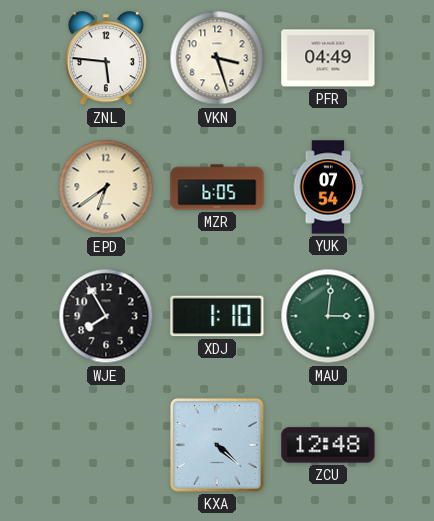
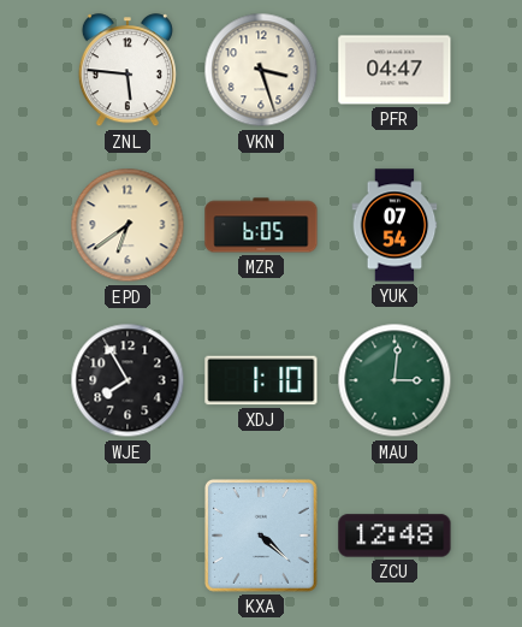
PFR: 04:49 -> 04:47
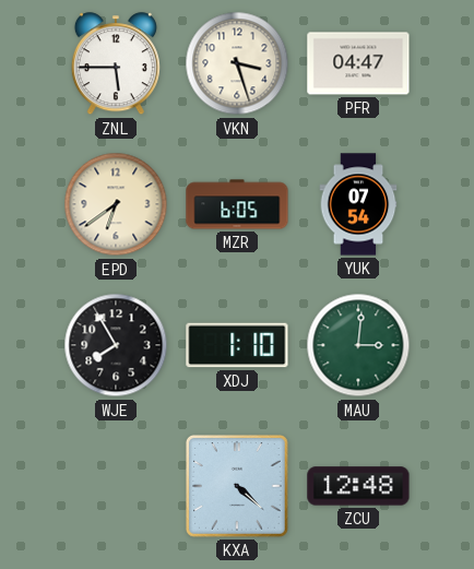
ZNL: 5:46 -> 5:45
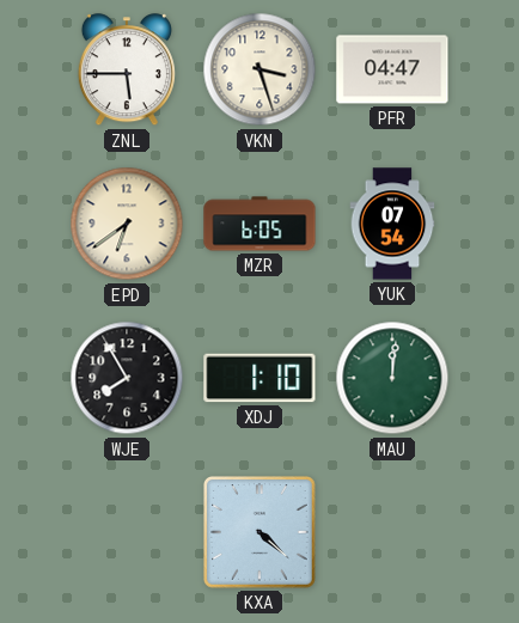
MAU: 3:01 -> 12:01
ZCU: 12:48 -> none
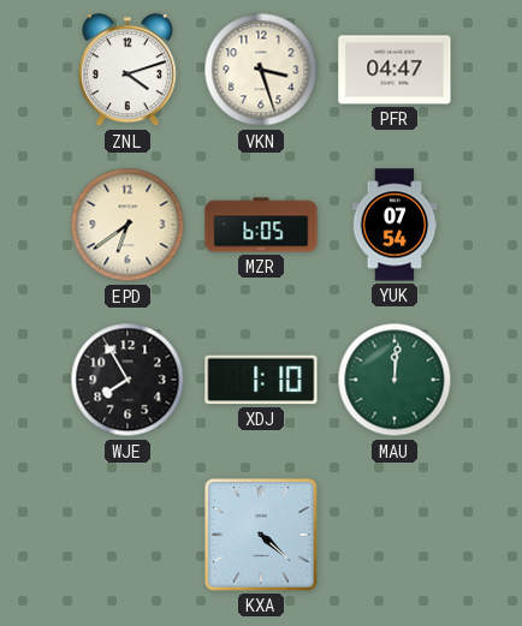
ZNL: 5:45 -> 4:12
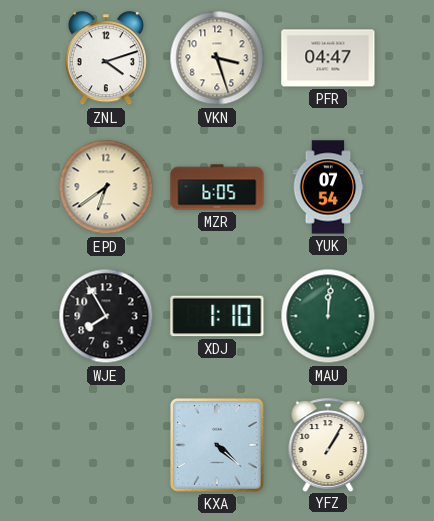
YFZ: none -> 1:05
